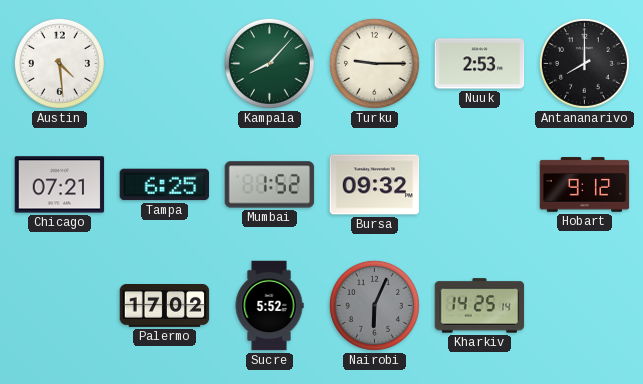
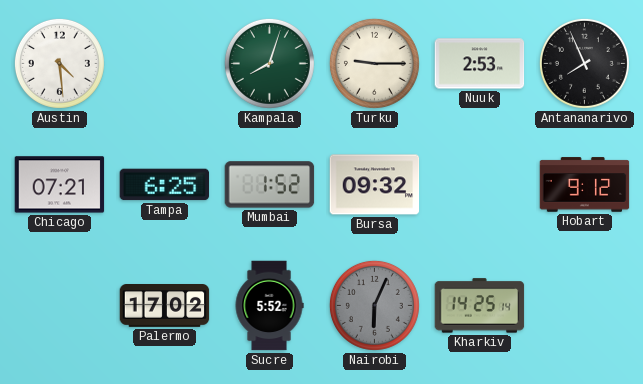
Kampala: 8:07 -> 8:03
Antananarivo: 8:00 -> 7:56
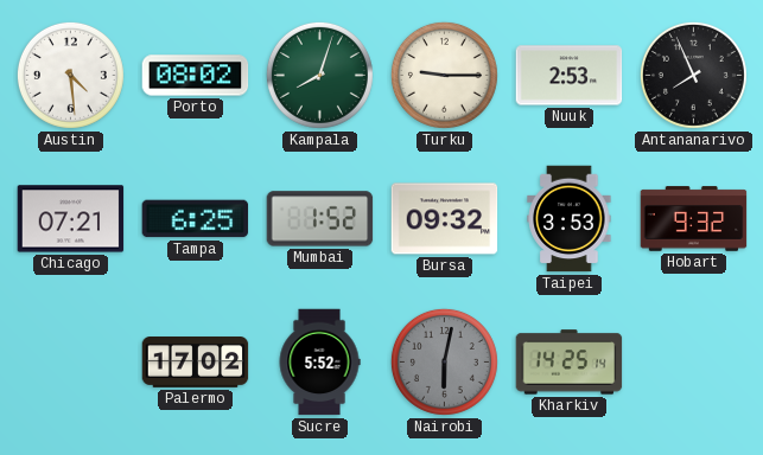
Porto: none -> 08:02
Taipei: none -> 3:53
Hobart: 9:12 -> 9:32
Nairobi: 6:04 -> 6:02
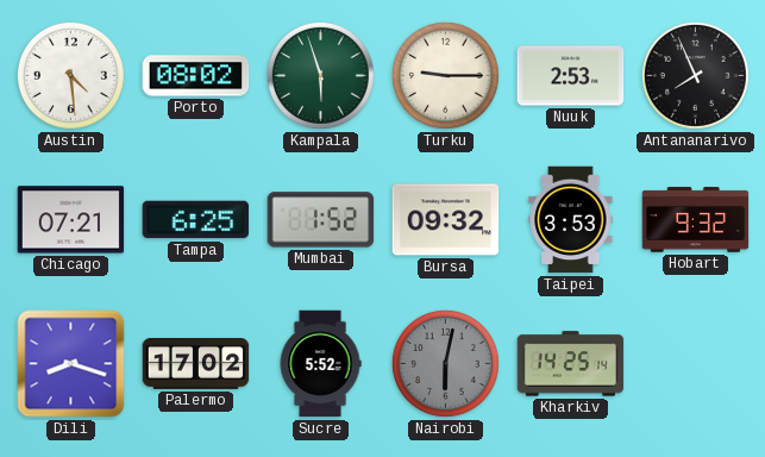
Kampala: 8:03 -> 5:57
Dili: none -> 8:18
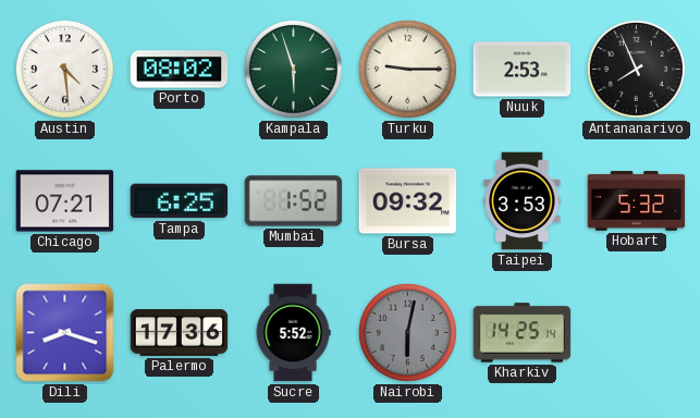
Hobart: 9:32 -> 5:32
Palermo: 17:02 -> 17:36
